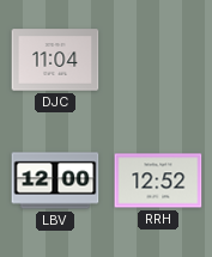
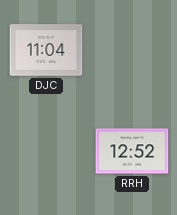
LBV: 12:00 -> none
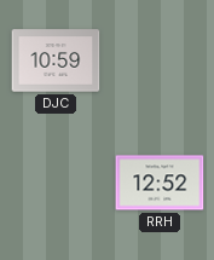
DJC: 11:04 -> 10:59
